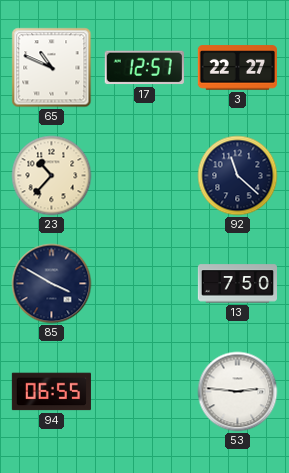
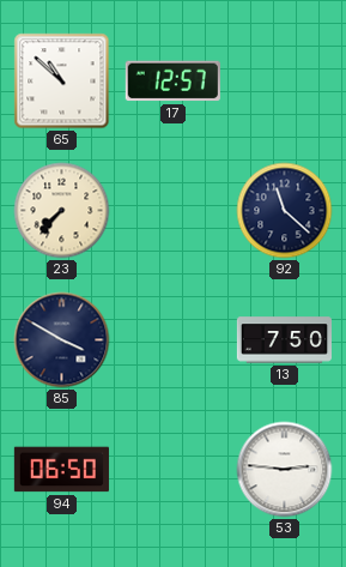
65: 10:49 -> 10:52
3: 22:27 -> none
23: 10:37 -> 7:37
94: 06:55 -> 06:50
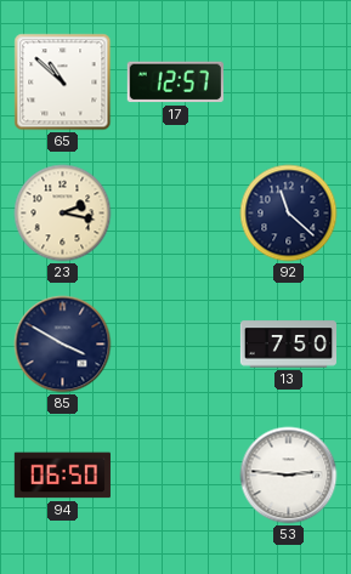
23: 7:37 -> 2:17
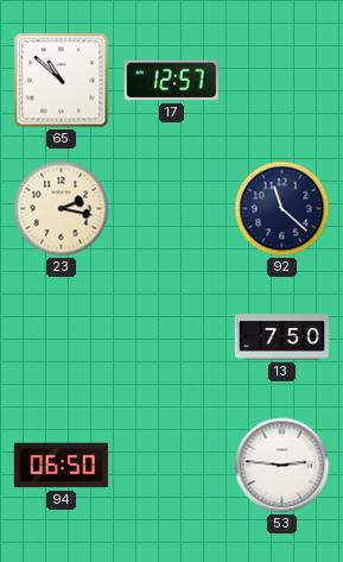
85: 3:50 -> none
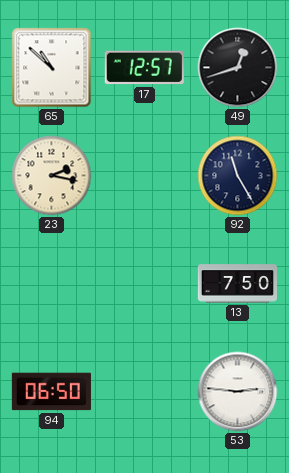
49: none -> 12:42
92: 11:22 -> 11:25
